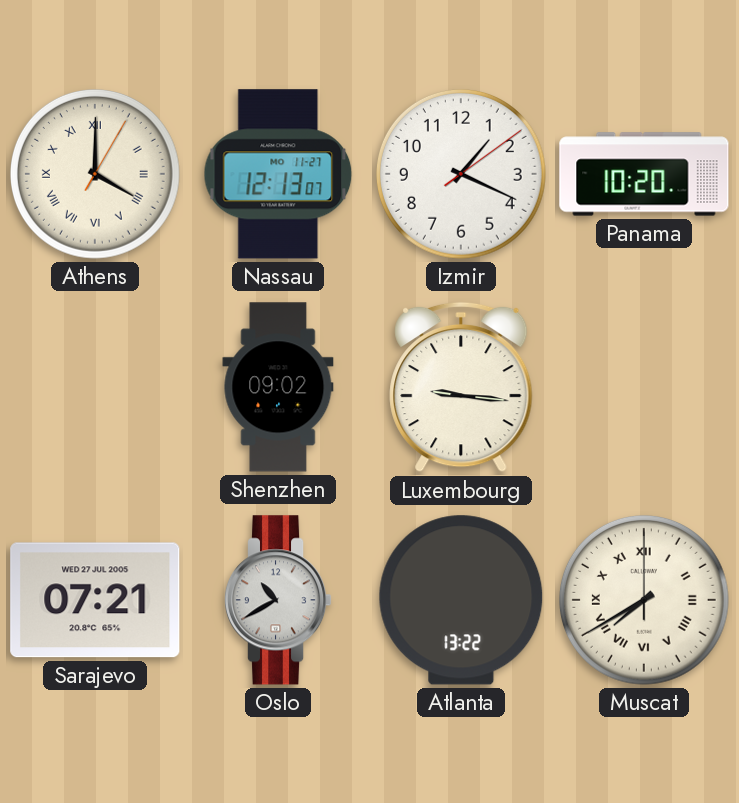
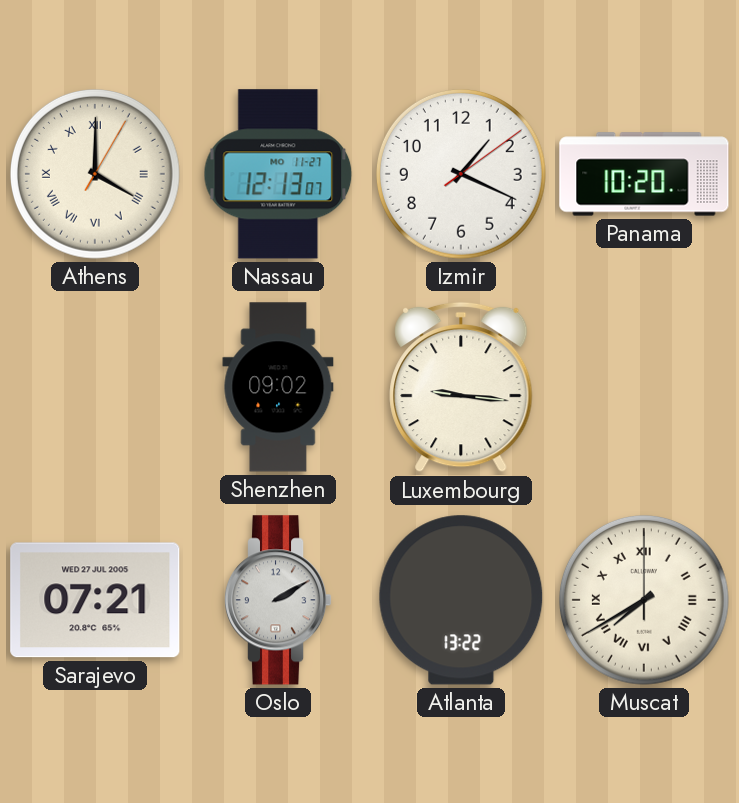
Oslo: 10:40 -> 2:10
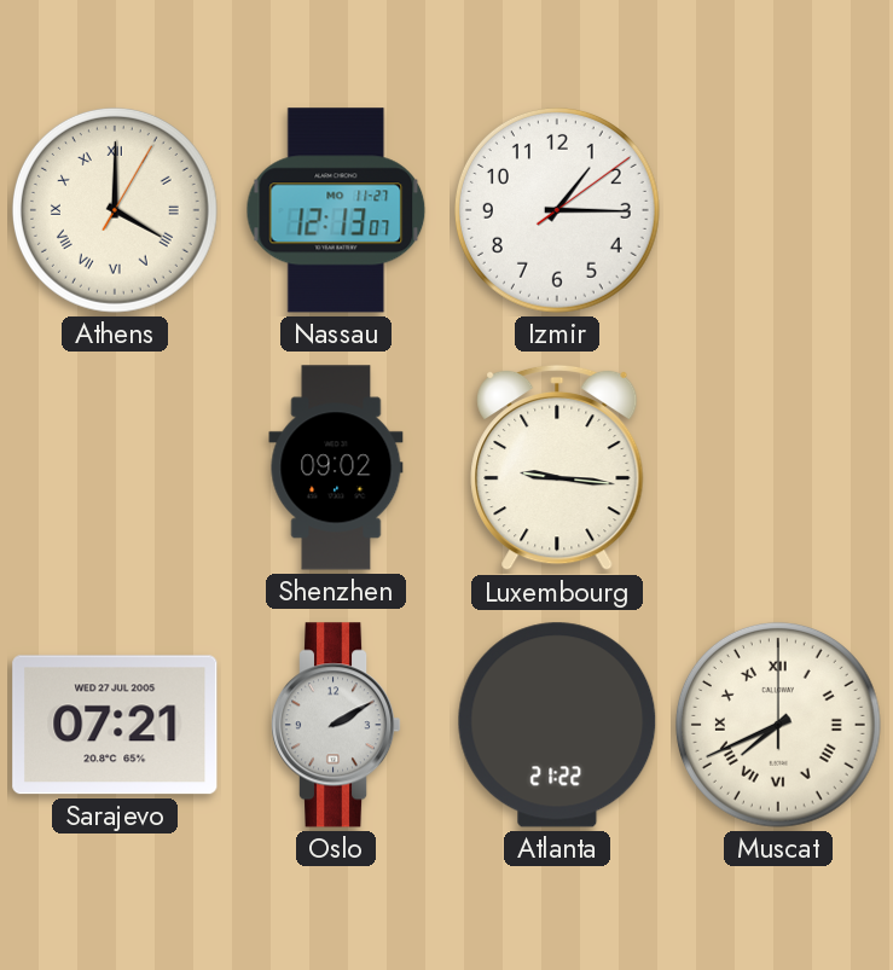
Izmir: 1:19 -> 1:15
Panama: 10:20 -> none
Atlanta: 13:22 -> 21:22
Muscat: 7:40 -> 7:41
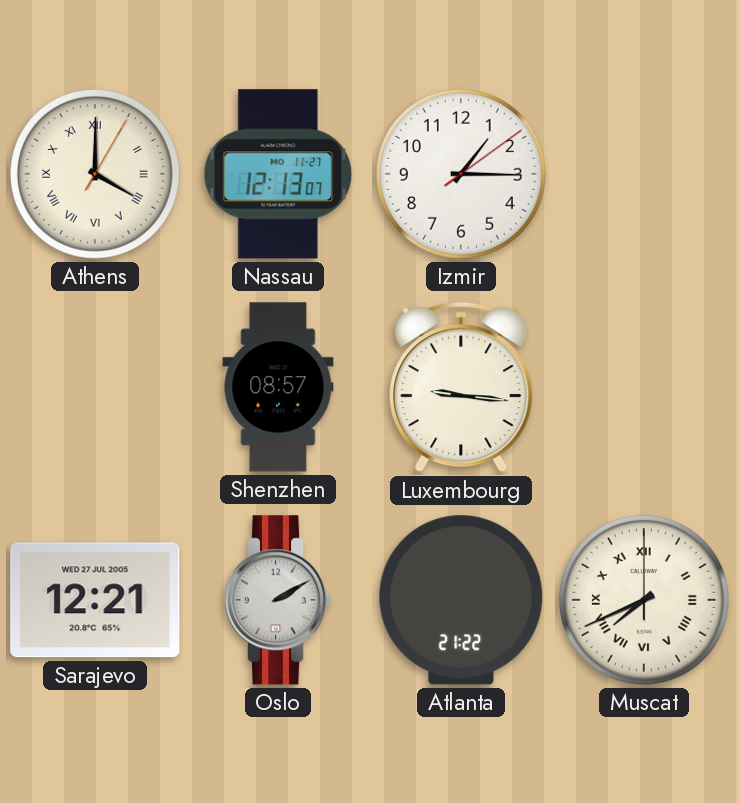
Shenzhen: 09:02 -> 08:57
Sarajevo: 07:21 -> 12:21
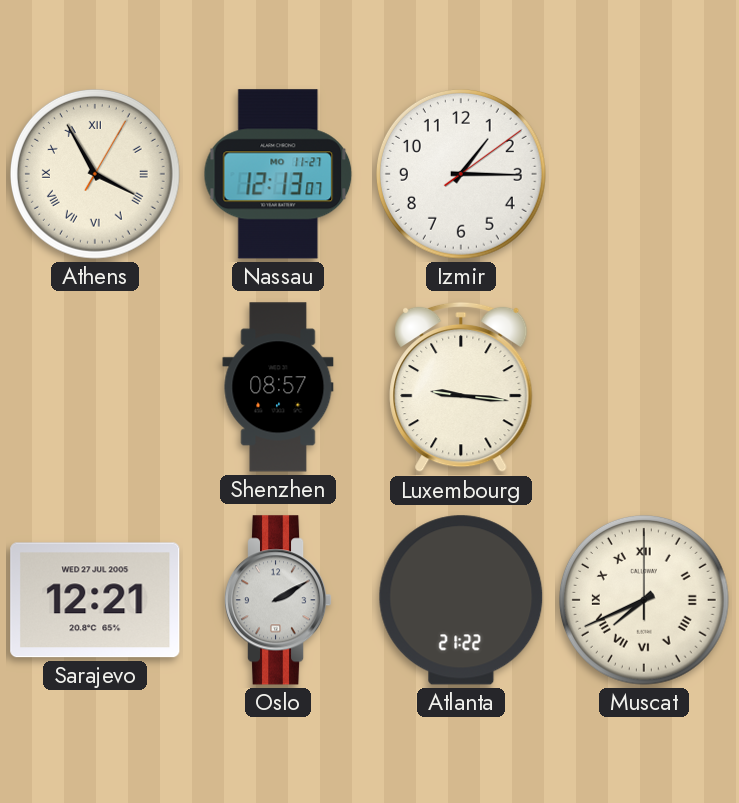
Athens: 4:00 -> 3:55
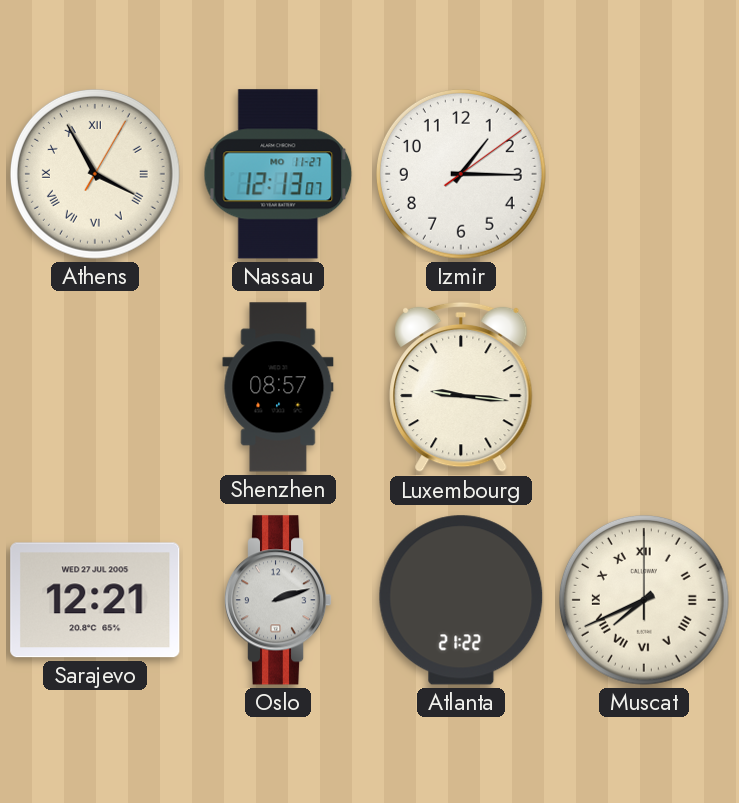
Oslo: 2:10 -> 2:12
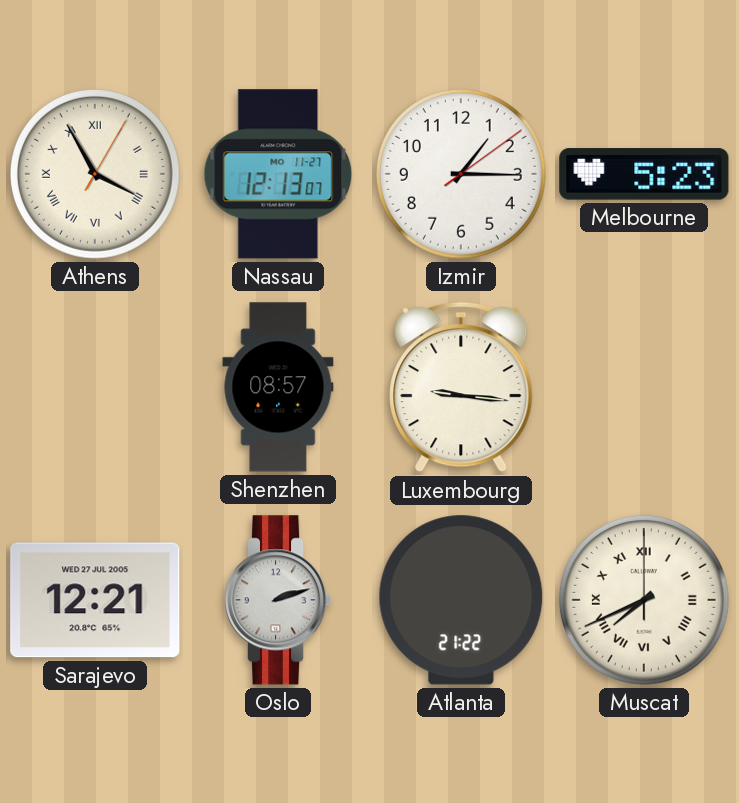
Melbourne: none -> 5:23
